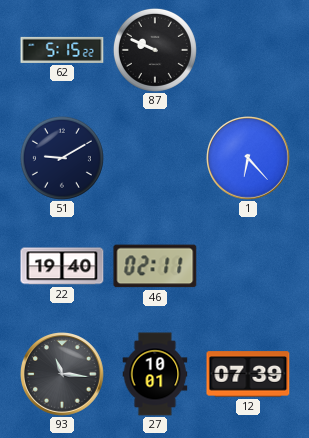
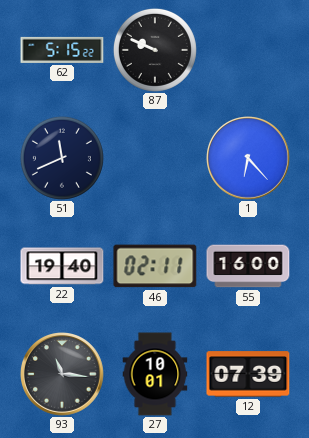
51: 9:10 -> 11:41
55: none -> 16:00
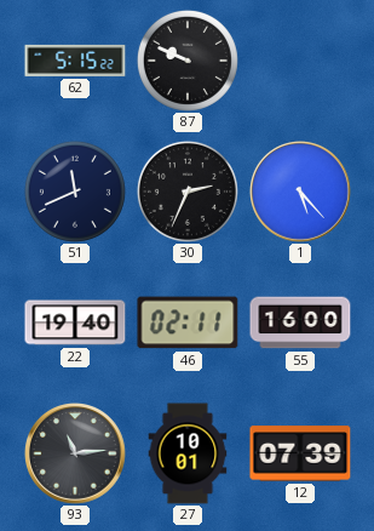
30: none -> 2:34
1: 6:23 -> 5:23
93: 11:16 -> 11:14
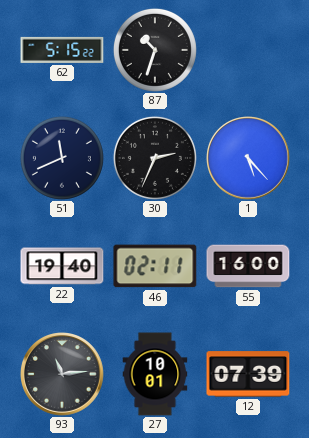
87: 9:49 -> 10:33
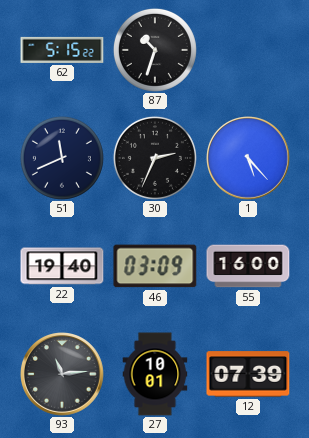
46: 02:11 -> 03:09
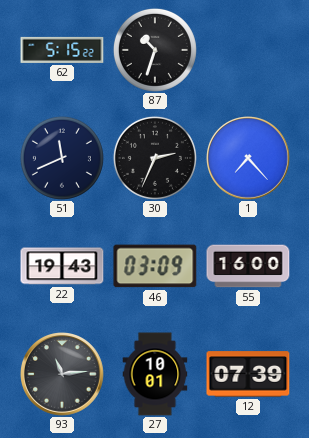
1: 5:23 -> 7:23
22: 19:40 -> 19:43
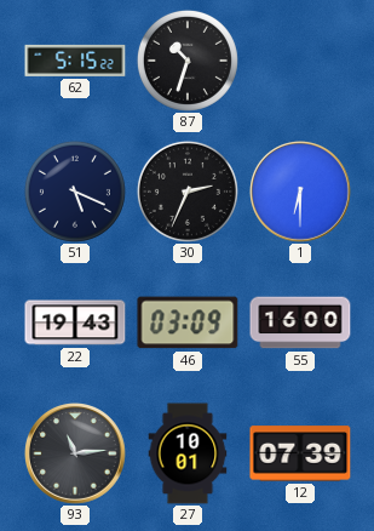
51: 11:41 -> 5:19
1: 7:23 -> 6:30
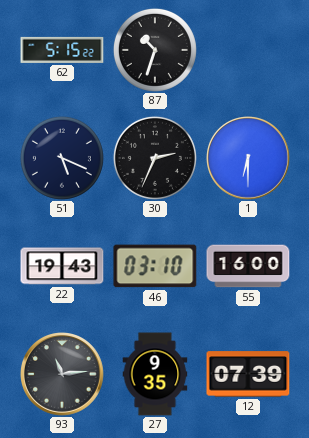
46: 03:09 -> 03:10
27: 10:01 -> 9:35
